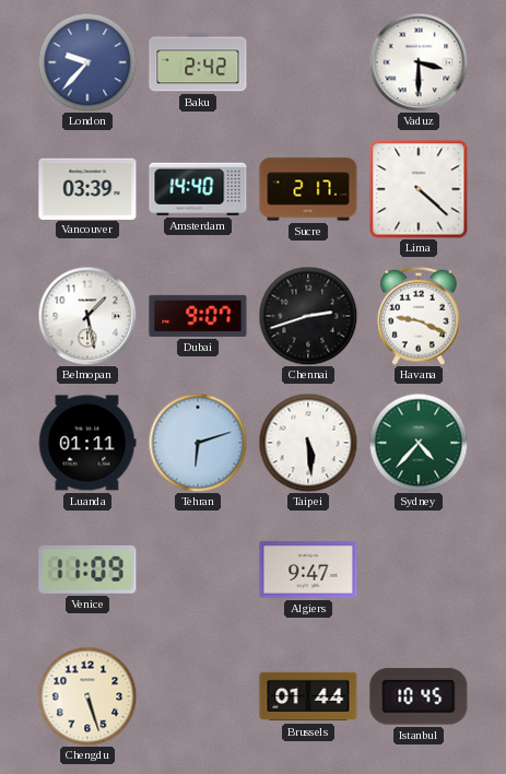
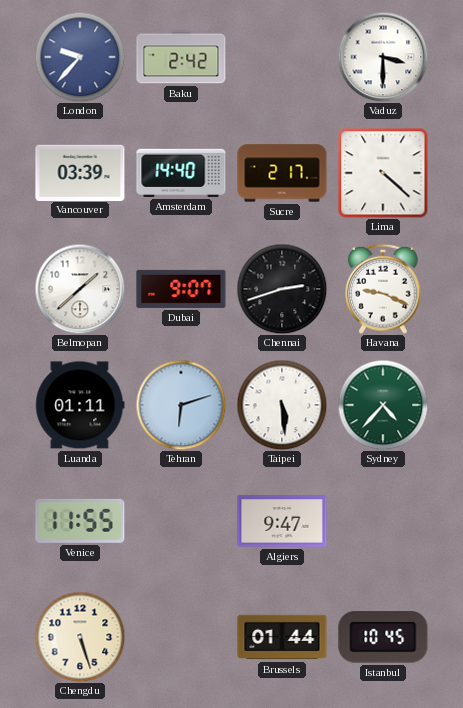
Belmopan: 1:28 -> 1:38
Venice: 11:09 -> 11:55
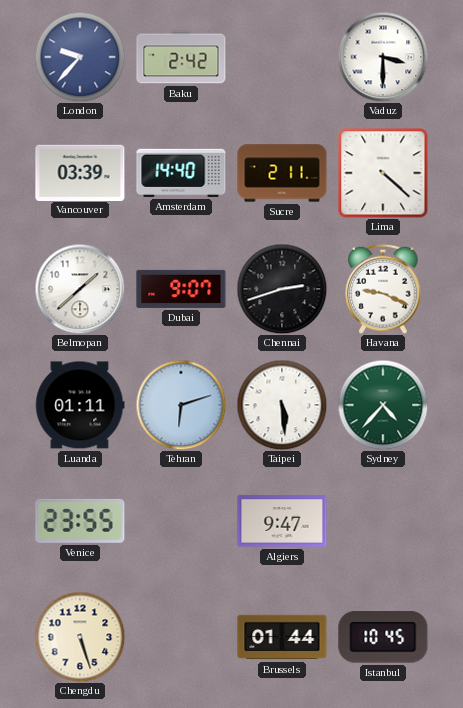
Sucre: 2:17 -> 2:11
Venice: 11:55 -> 23:55
